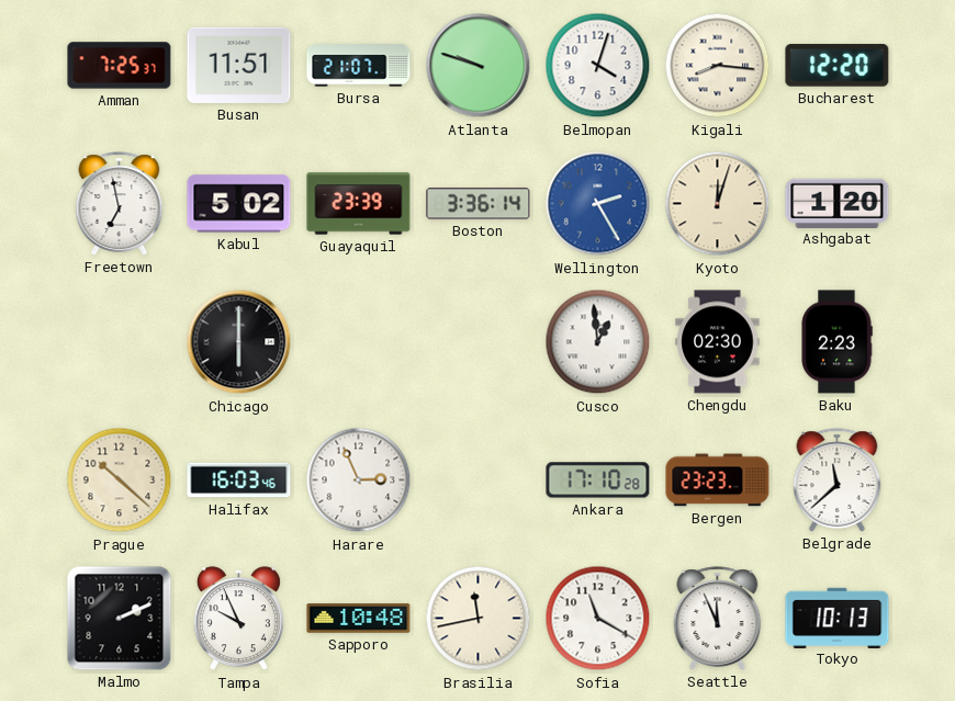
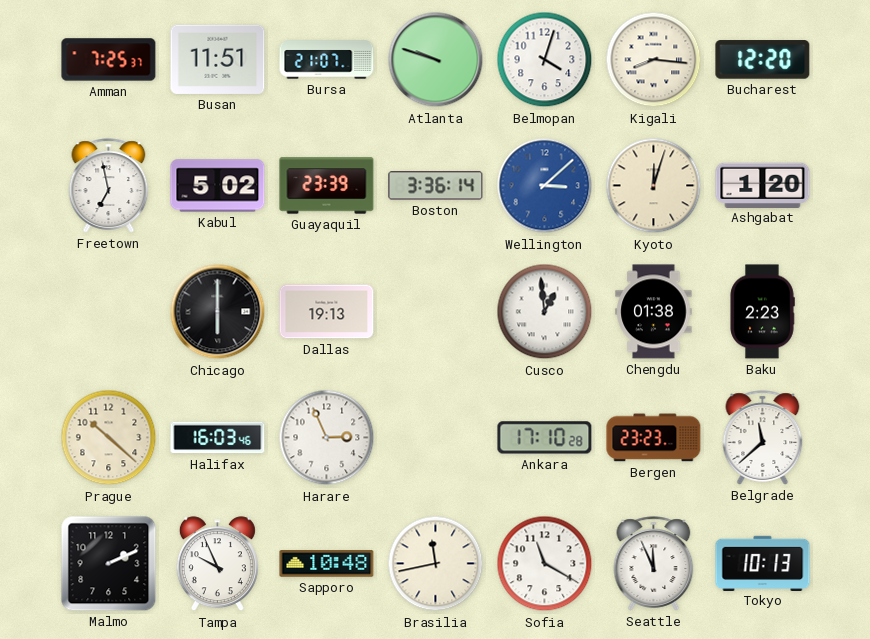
Wellington: 2:25 -> 3:08
Dallas: none -> 19:13
Chengdu: 02:30 -> 01:38
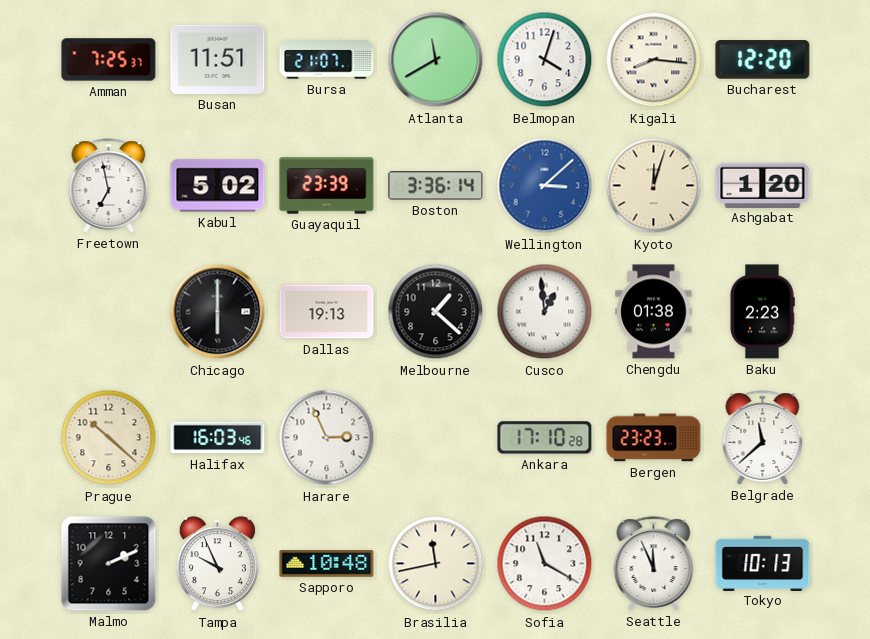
Atlanta: 9:48 -> 11:40
Melbourne: none -> 1:22
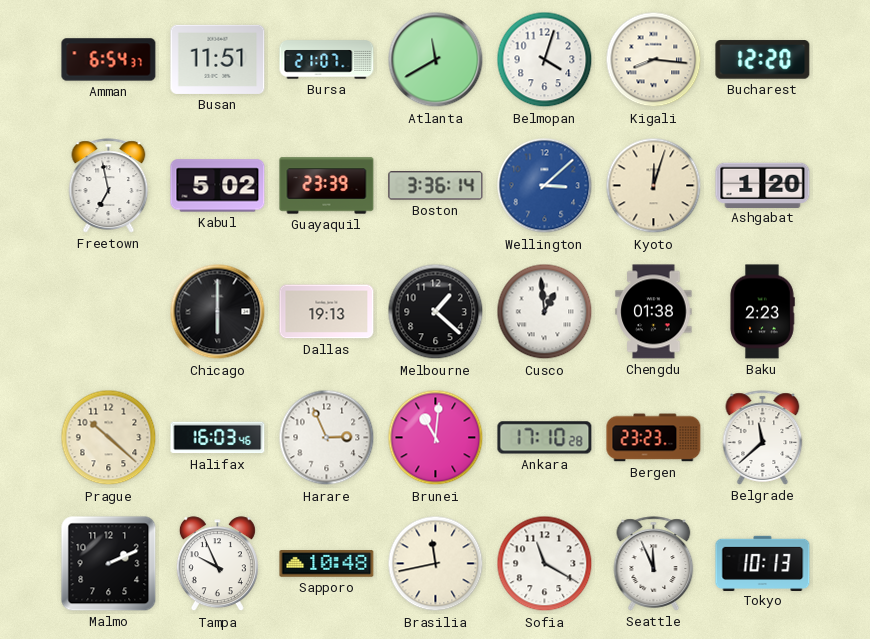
Amman: 7:25 -> 6:54
Brunei: none -> 11:01
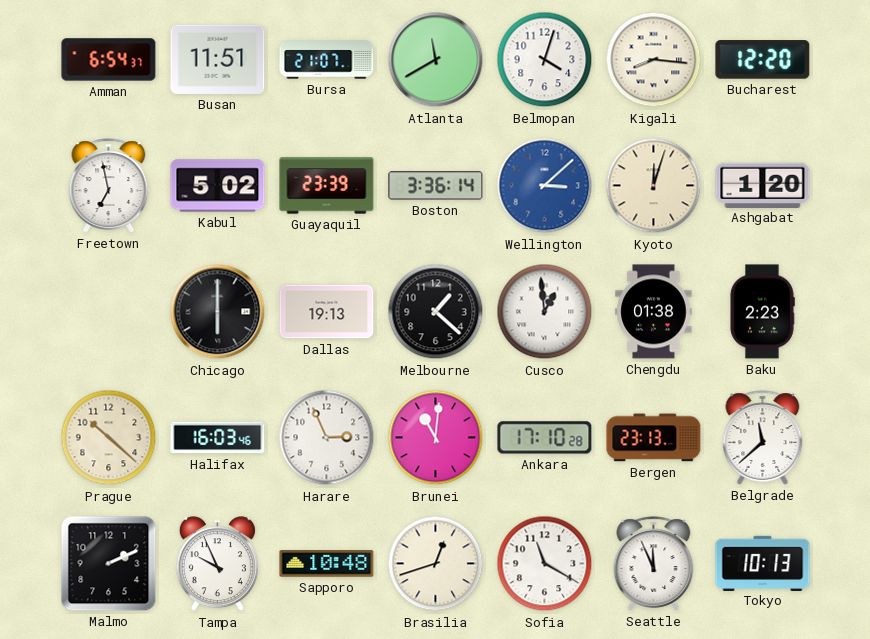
Bergen: 23:23 -> 23:13
Brasilia: 11:43 -> 12:42
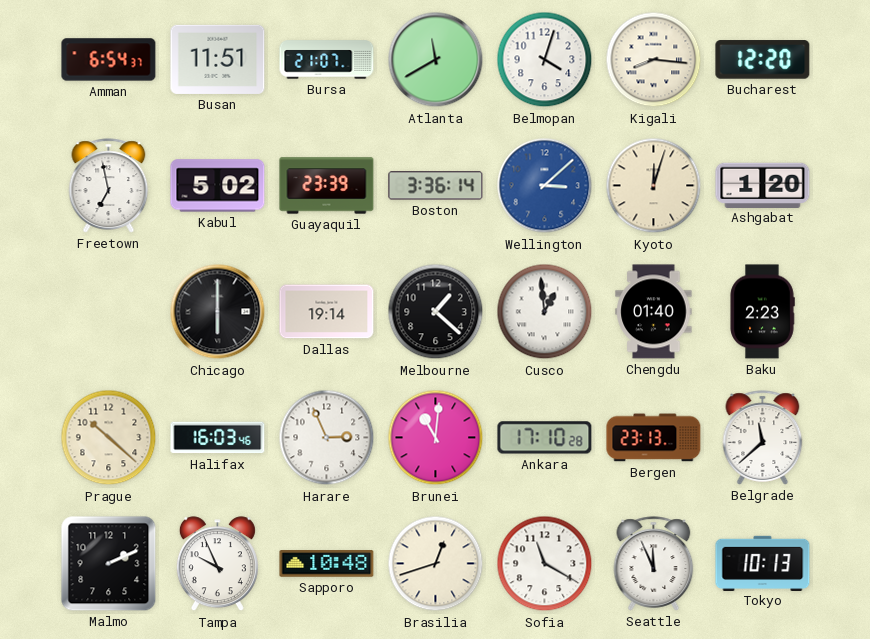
Dallas: 19:13 -> 19:14
Chengdu: 01:38 -> 01:40
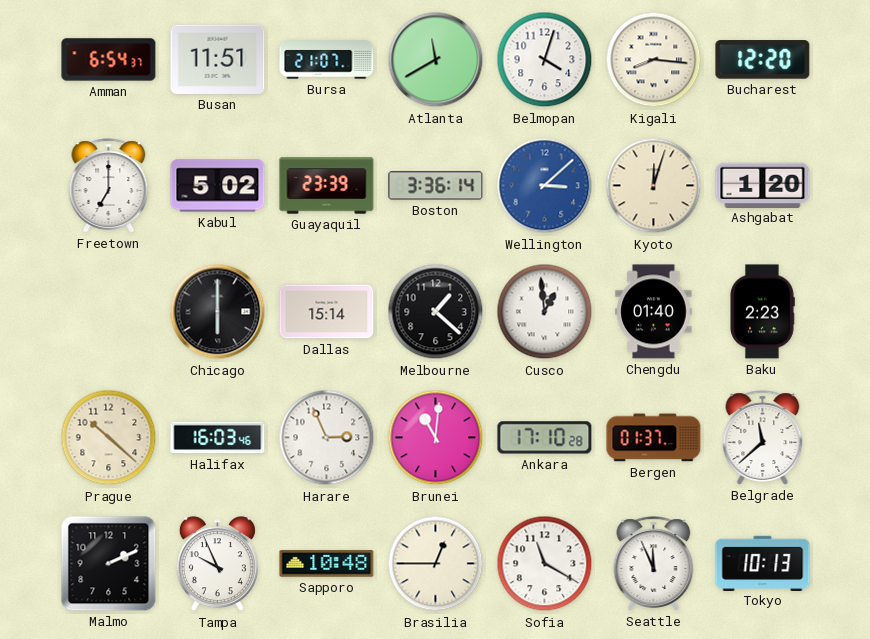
Freetown: 6:58 -> 7:00
Dallas: 19:14 -> 15:14
Bergen: 23:13 -> 01:37
Brasilia: 12:42 -> 12:45
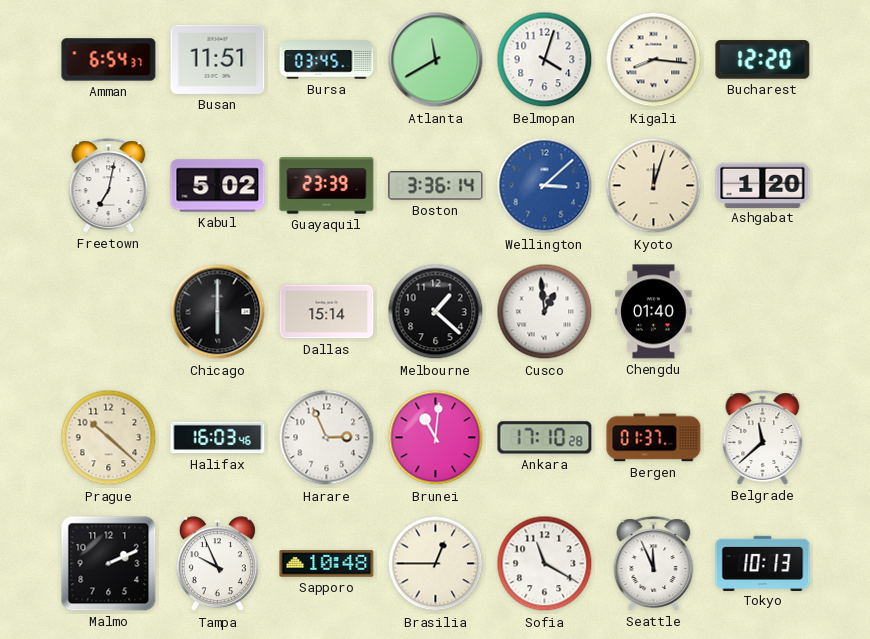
Bursa: 21:07 -> 03:45
Freetown: 7:00 -> 7:02
Baku: 2:23 -> none
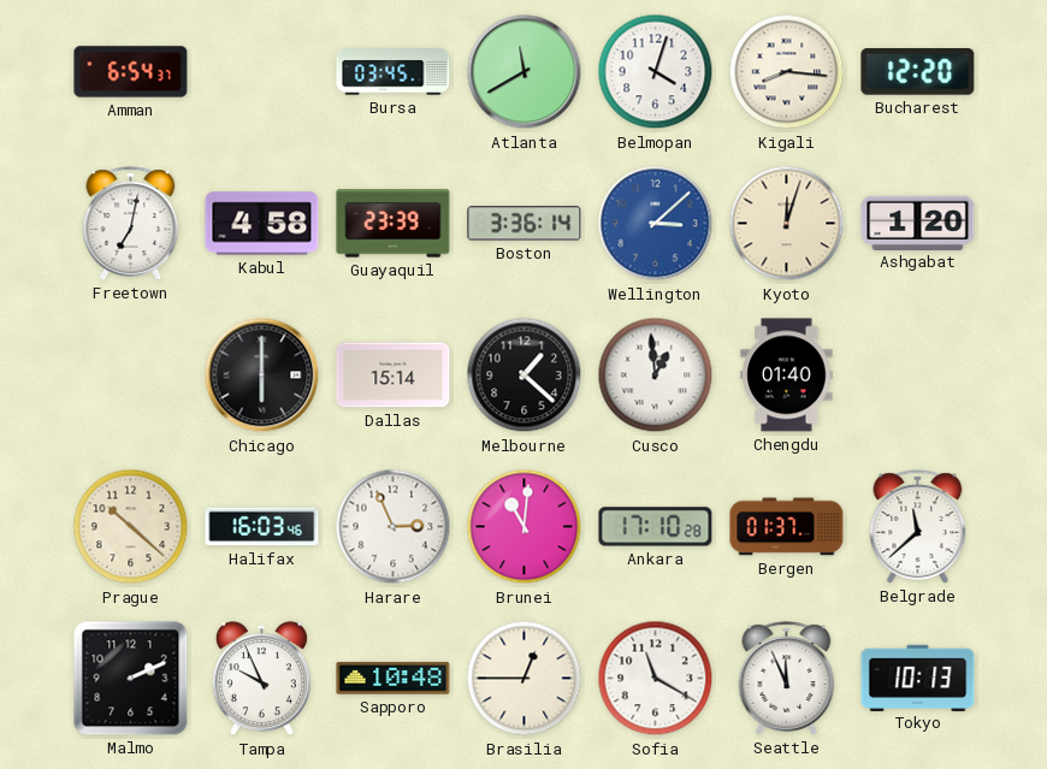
Busan: 11:51 -> none
Kabul: 5:02 -> 4:58
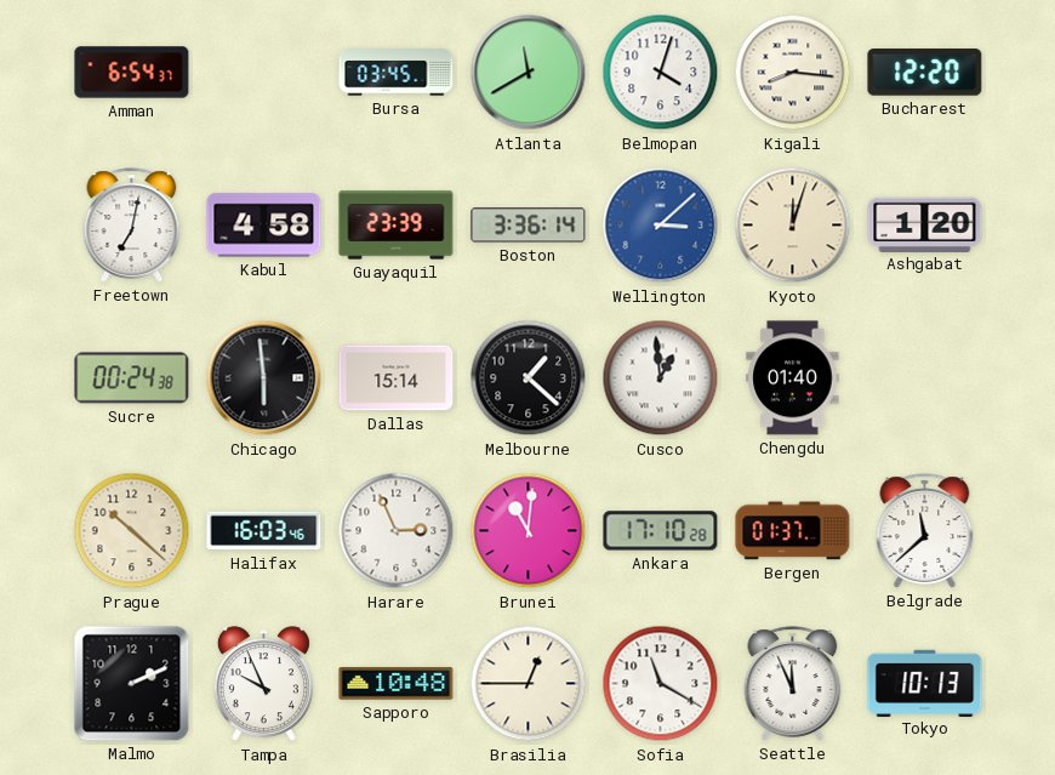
Sucre: none -> 00:24
Chicago: 6:00 -> 5:59
